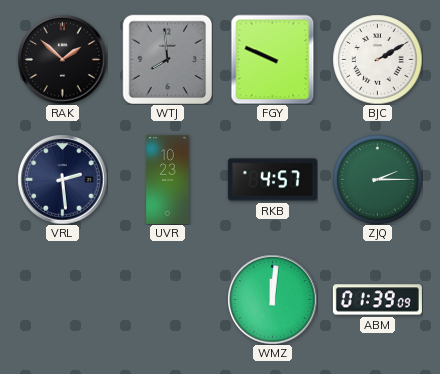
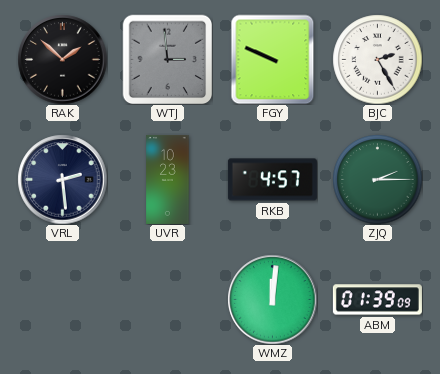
WTJ: 7:59 -> 2:59
BJC: 2:10 -> 2:25
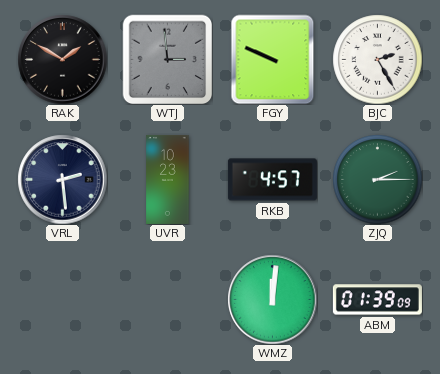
RAK: 1:52 -> 1:50
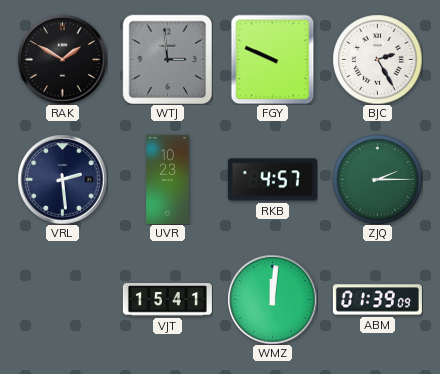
VJT: none -> 15:41
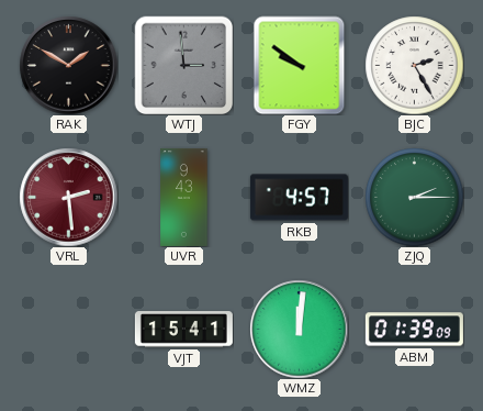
FGY: 9:49 -> 9:51
VRL dial: navy -> burgundy
UVR: 10:23 -> 9:43
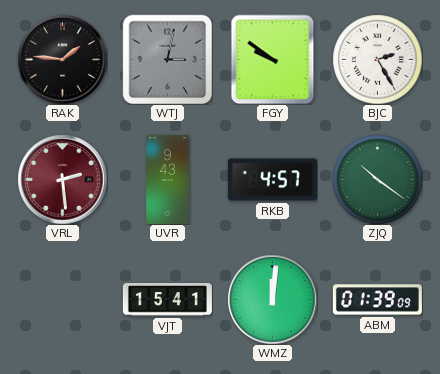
RAK: 1:50 -> 1:46
WTJ: 2:59 -> 3:02
ZJQ: 2:15 -> 10:21
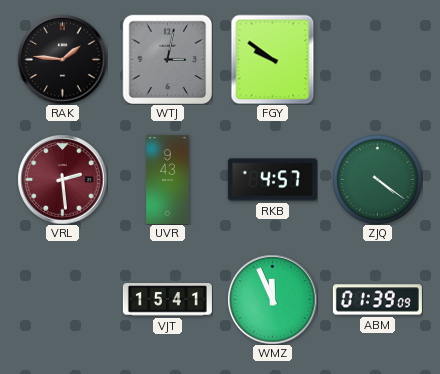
BJC: 2:25 -> none
ZJQ: 10:21 -> 4:21
WMZ: 12:01 -> 11:56
